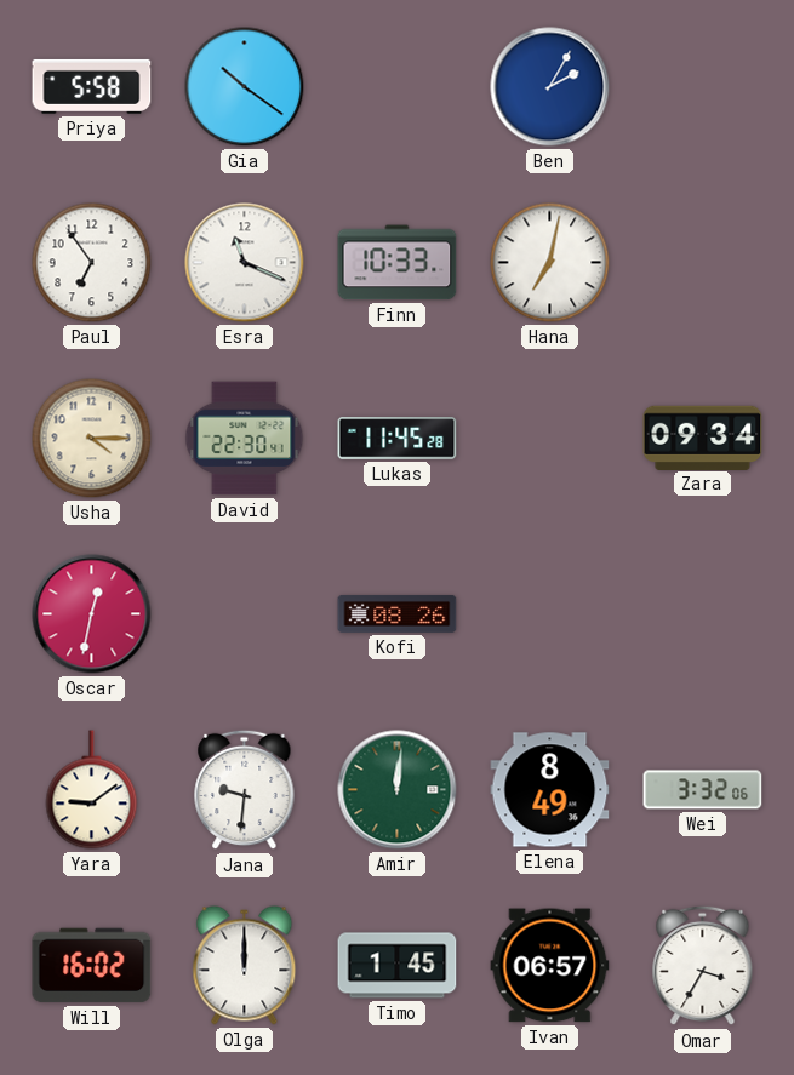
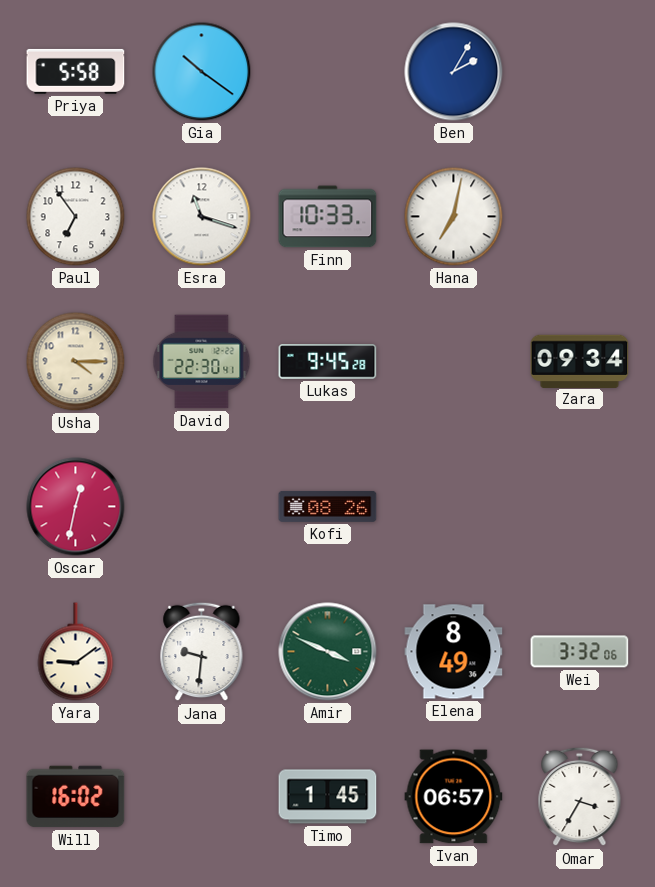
Esra: 11:19 -> 11:18
Lukas: 11:45 -> 9:45
Amir: 12:01 -> 3:49
Olga: 12:00 -> none
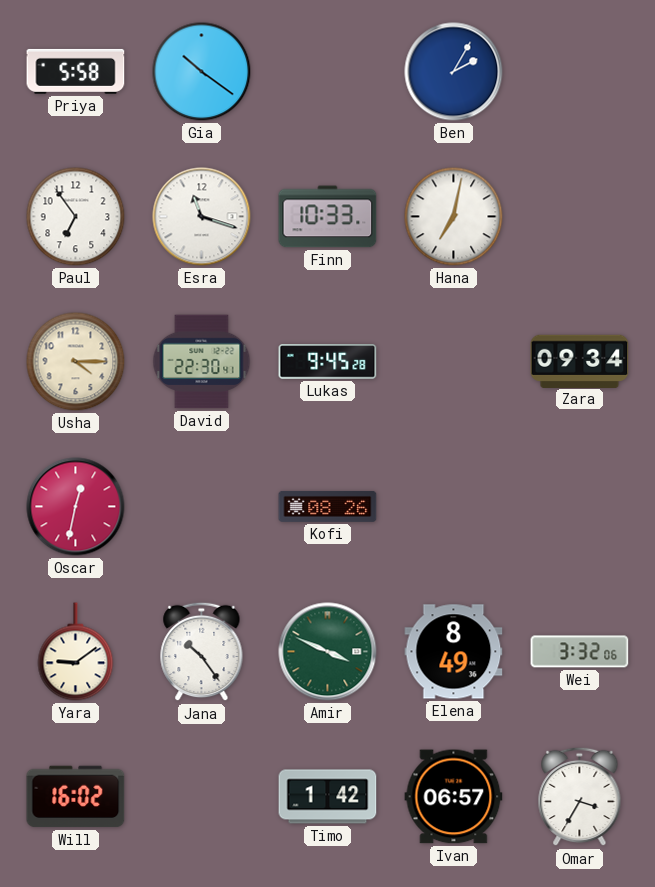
Jana: 9:31 -> 10:24
Timo: 1:45 -> 1:42
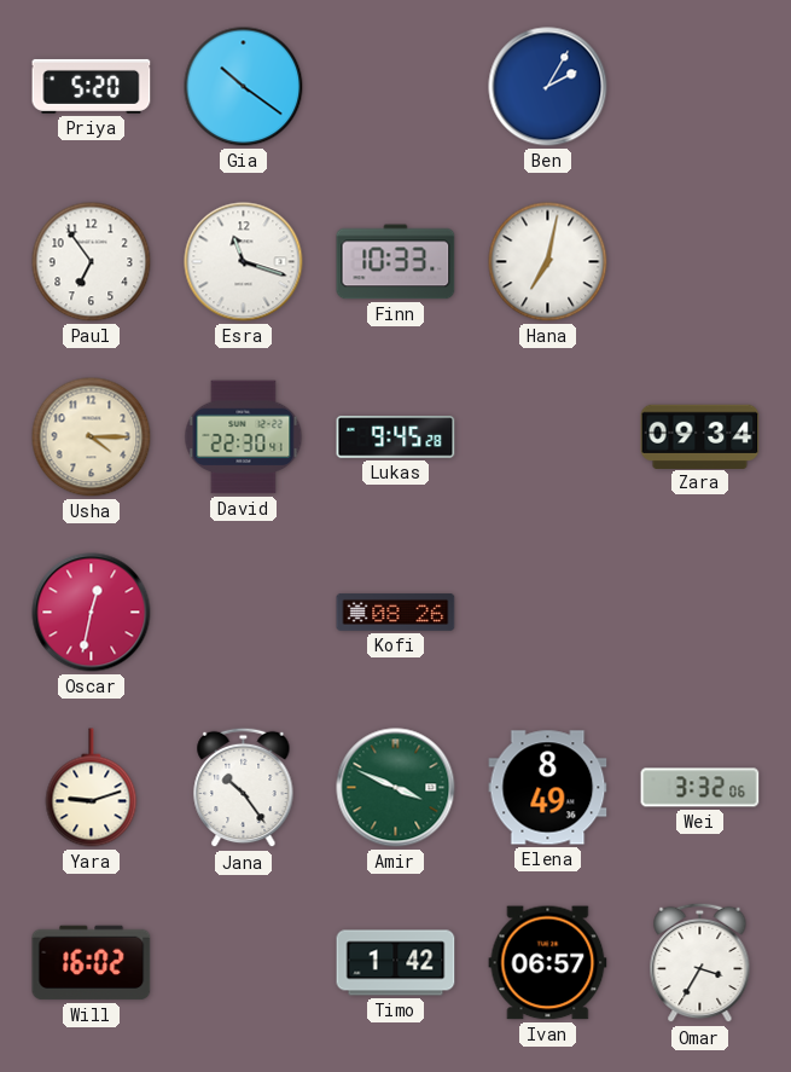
Priya: 5:58 -> 5:20
Yara: 9:09 -> 9:12
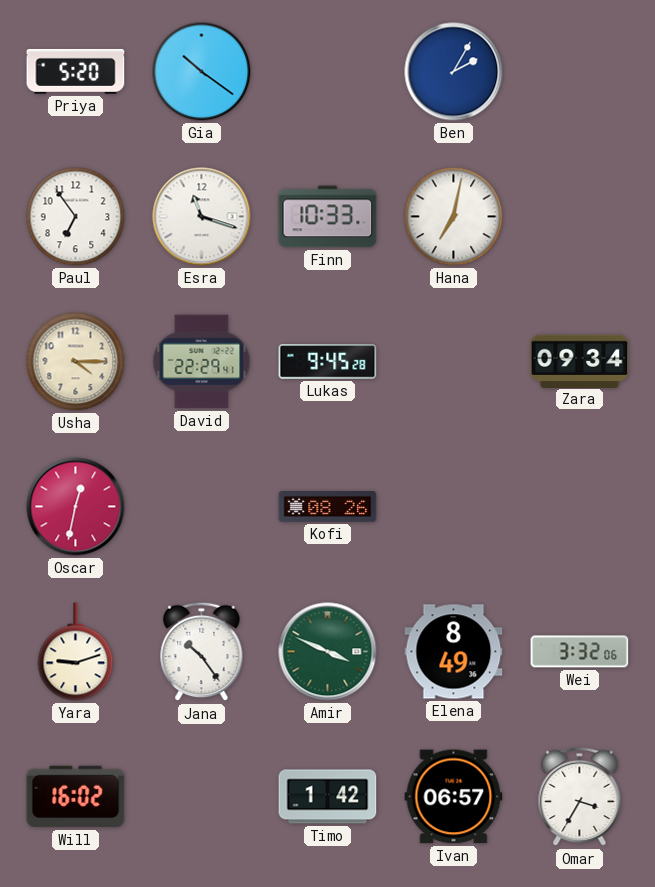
David: 22:30 -> 22:29
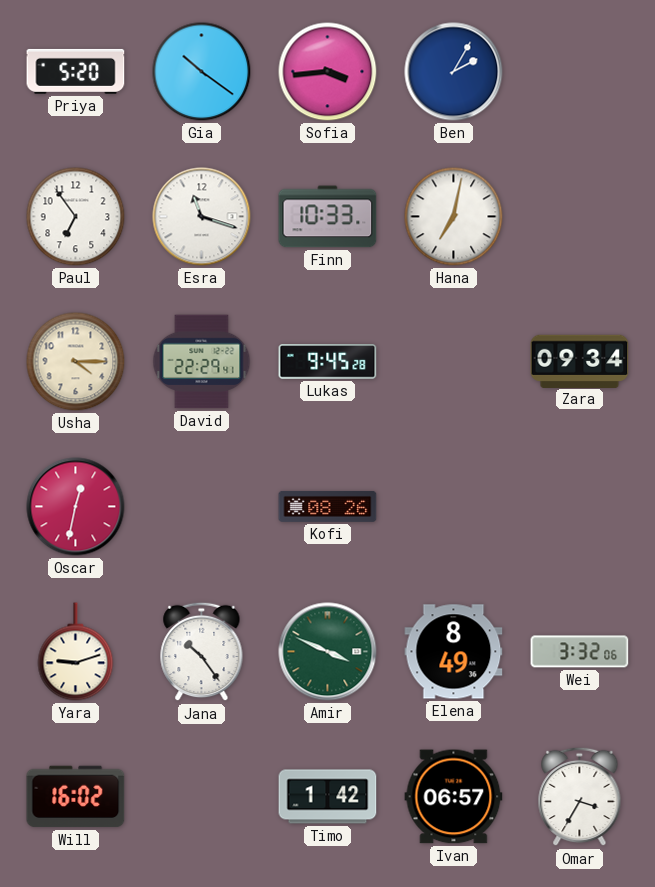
Sofia: none -> 3:44
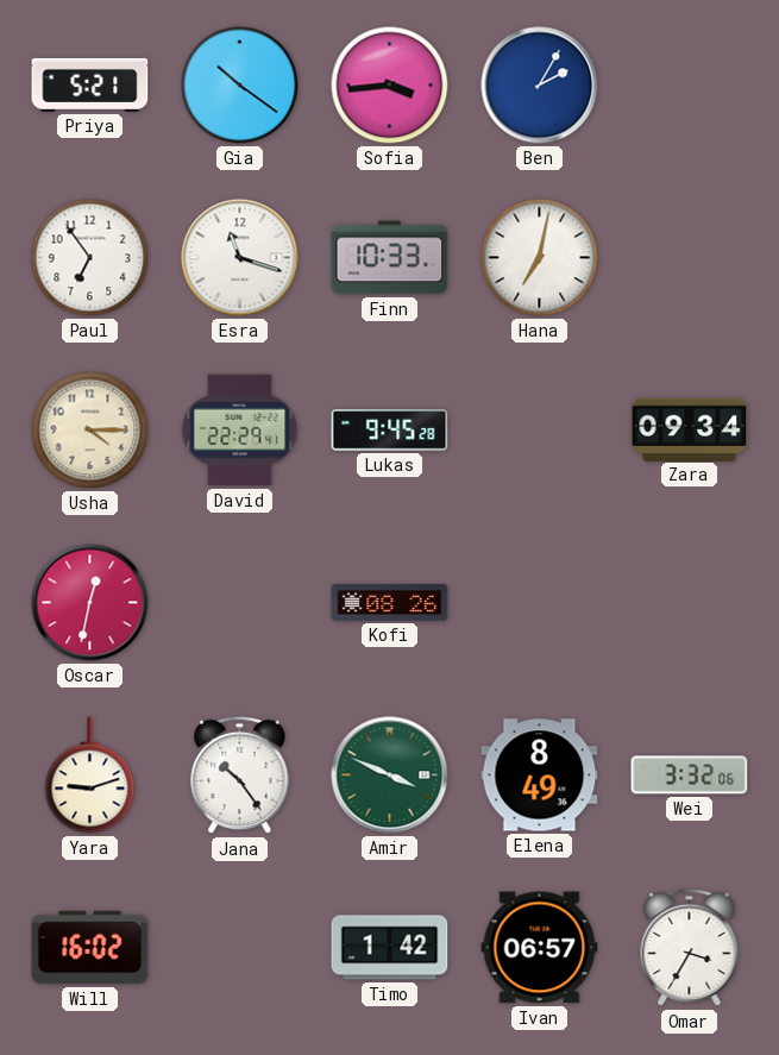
Priya: 5:20 -> 5:21
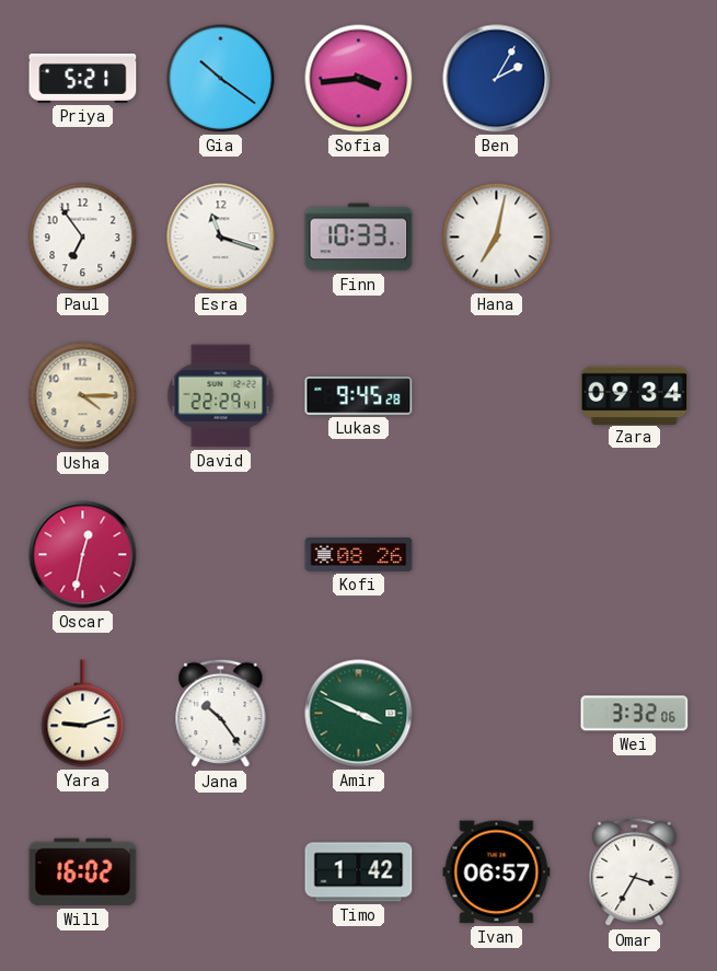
Elena: 8:49 -> none
